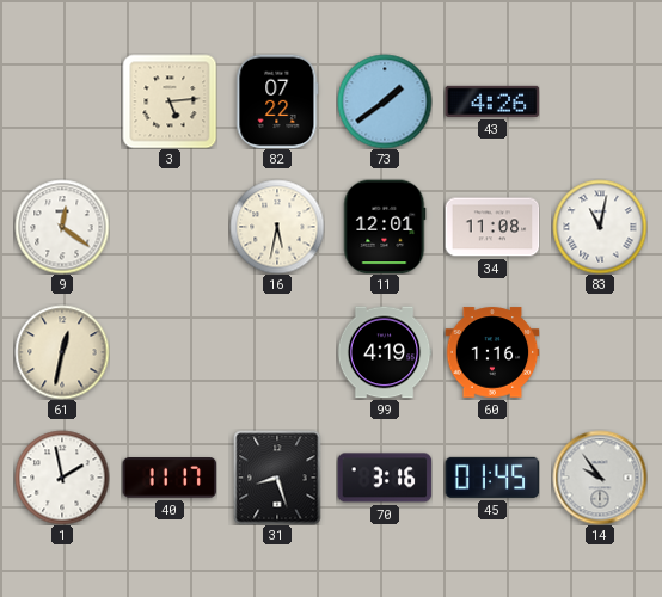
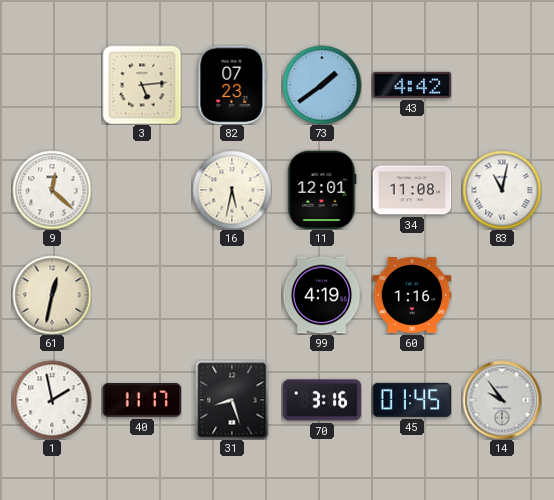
82: 07:22 -> 07:23
43: 4:26 -> 4:42
9: 12:21 -> 12:22
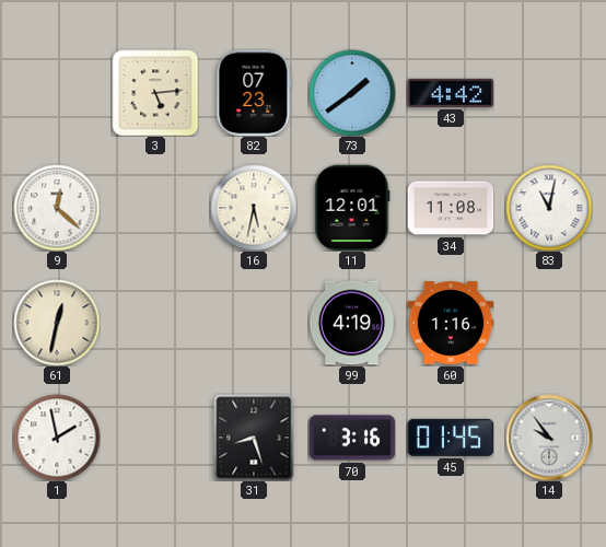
40: 11:17 -> none
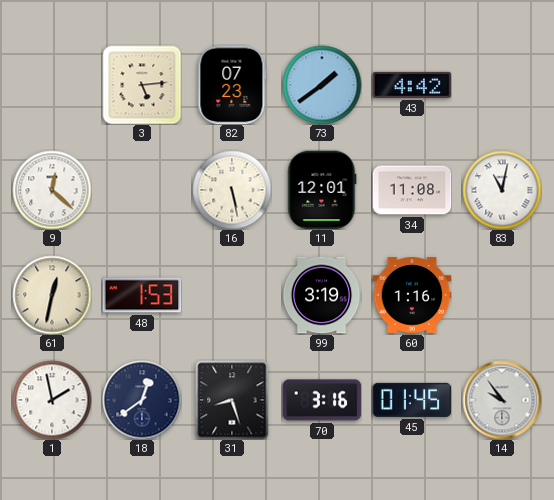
16: 5:32 -> 5:28
48: none -> 1:53
99: 4:19 -> 3:19
18: none -> 12:39
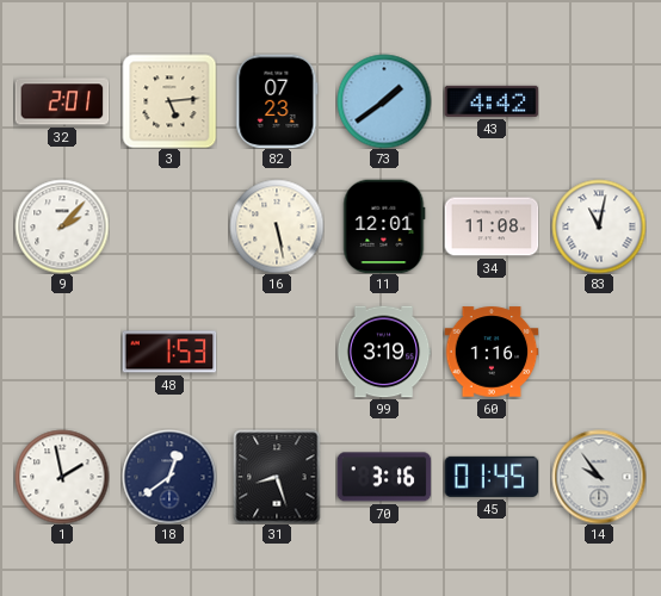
32: none -> 2:01
9: 12:22 -> 2:07
61: 12:32 -> none
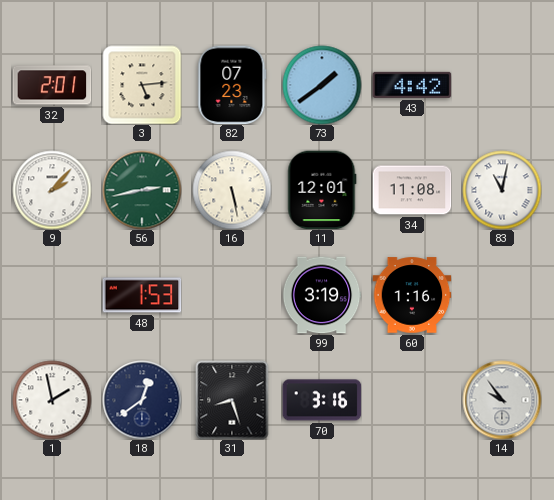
56: none -> 2:43
45: 01:45 -> none
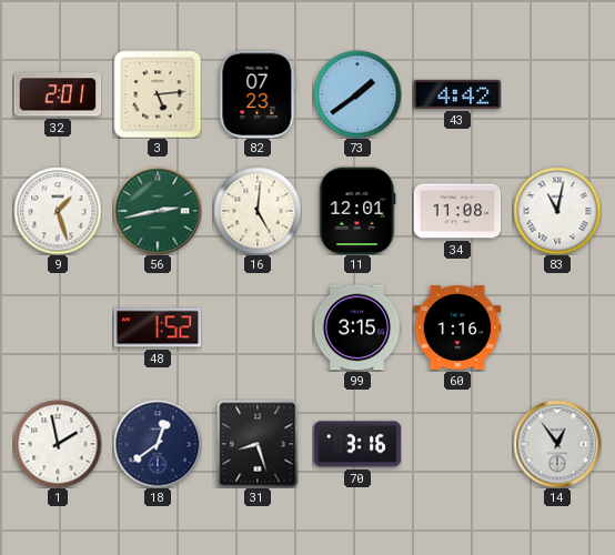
9: 2:07 -> 1:27
16: 5:28 -> 5:01
48: 1:53 -> 1:52
99: 3:19 -> 3:15
14: 9:54 -> 12:54
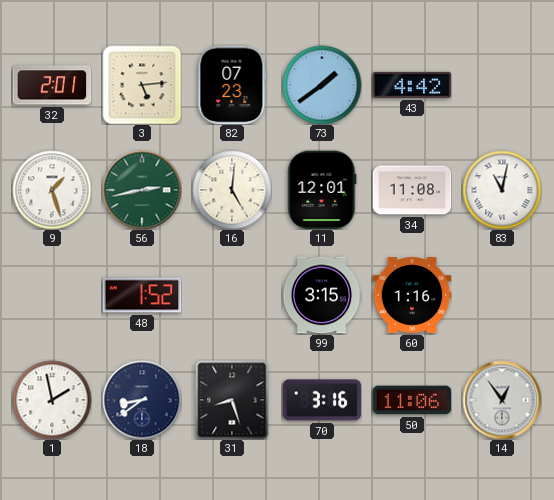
18: 12:39 -> 8:39
50: none -> 11:06
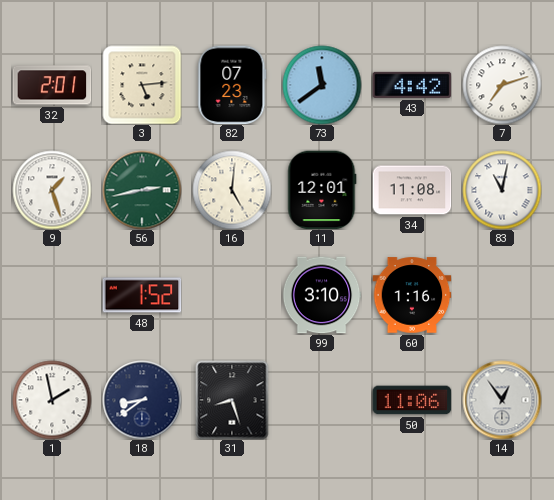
73: 1:39 -> 11:39
7: none -> 7:12
99: 3:15 -> 3:10
70: 3:16 -> none
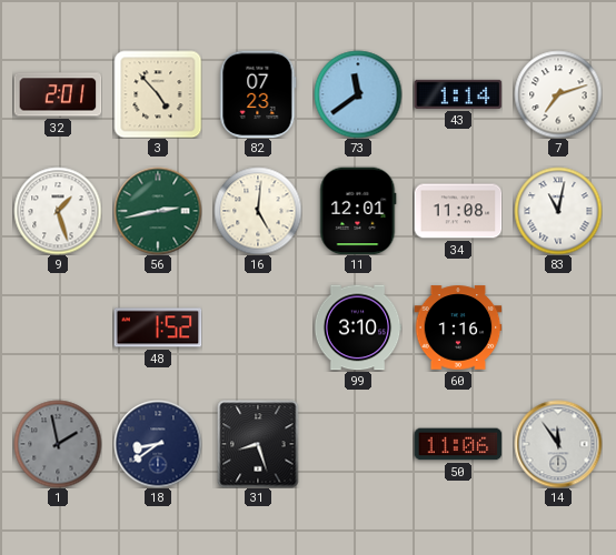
3: 5:14 -> 4:53
43: 4:42 -> 1:14
1 dial: white -> grey
14: 12:54 -> 11:54
